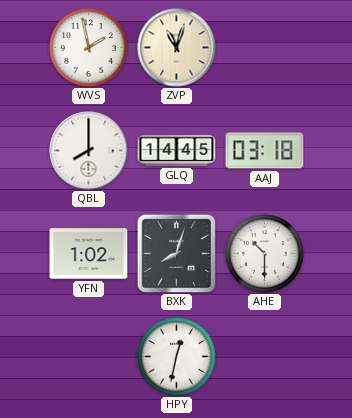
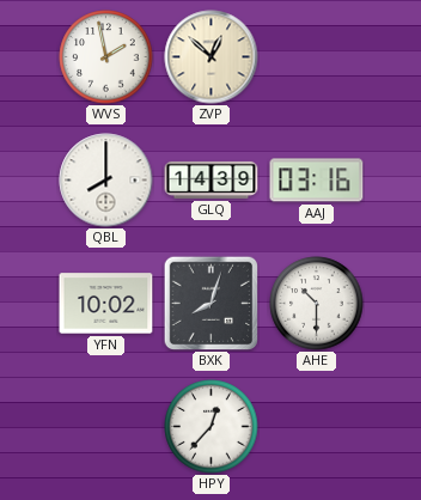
ZVP: 11:03 -> 12:52
GLQ: 14:45 -> 14:39
AAJ: 03:18 -> 03:16
YFN: 1:02 -> 10:02
HPY: 12:32 -> 12:37
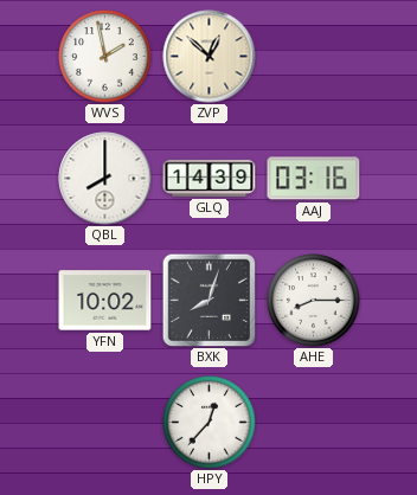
AHE: 10:30 -> 8:15
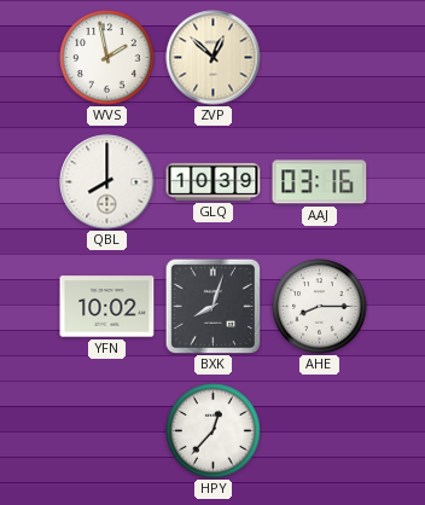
GLQ: 14:39 -> 10:39
